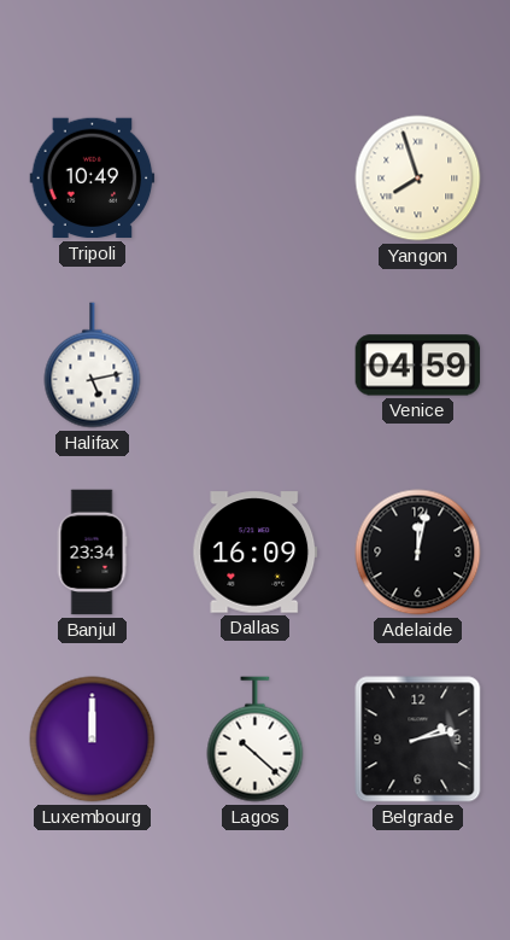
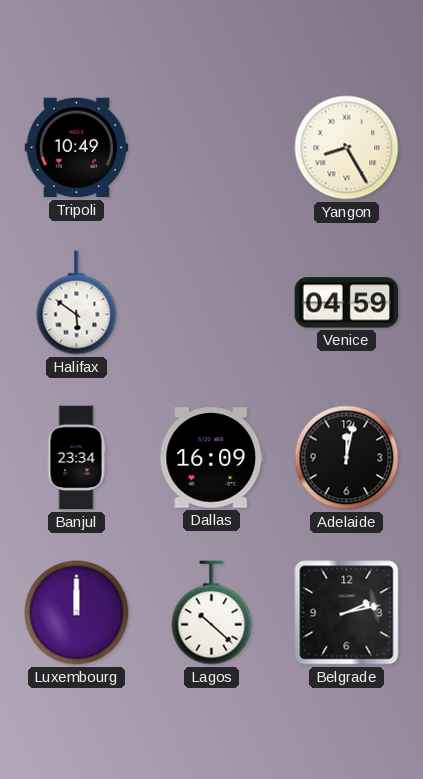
Yangon: 7:57 -> 8:25
Halifax: 5:13 -> 5:51
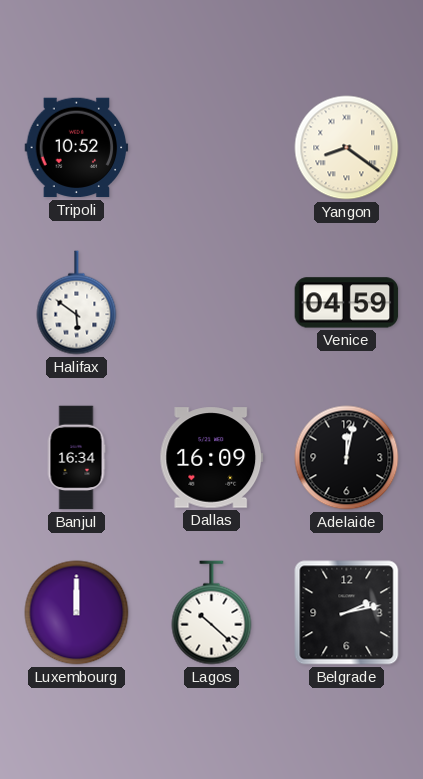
Tripoli: 10:49 -> 10:52
Yangon: 8:25 -> 8:21
Banjul: 23:34 -> 16:34
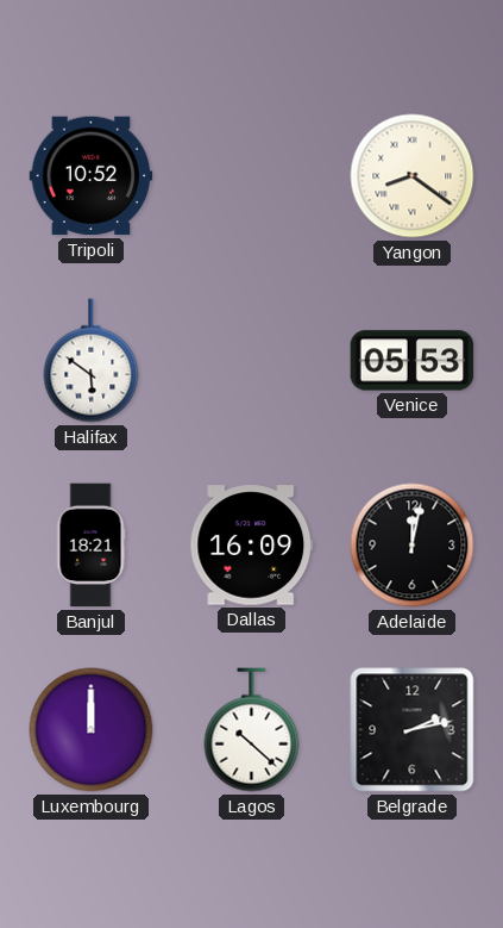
Venice: 04:59 -> 05:53
Banjul: 16:34 -> 18:21
